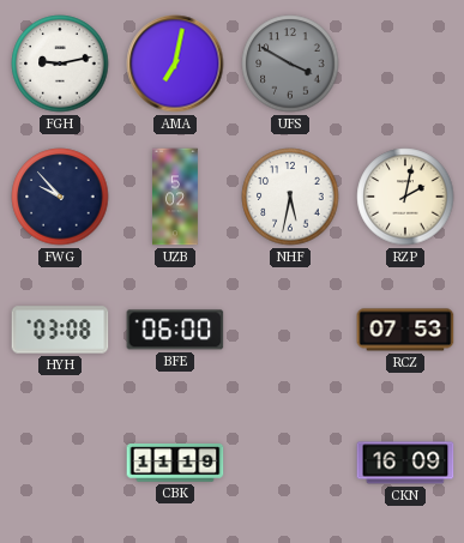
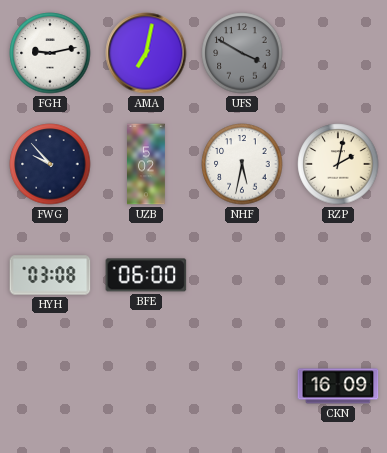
RCZ: 07:53 -> none
CBK: 11:19 -> none
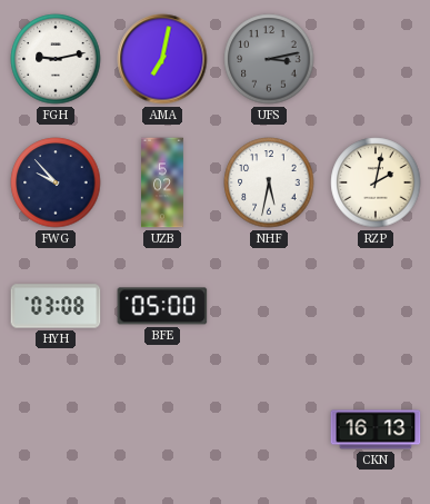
UFS: 3:50 -> 3:13
BFE: 06:00 -> 05:00
CKN: 16:09 -> 16:13
